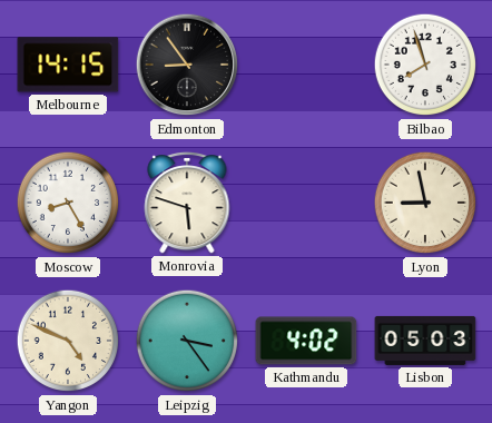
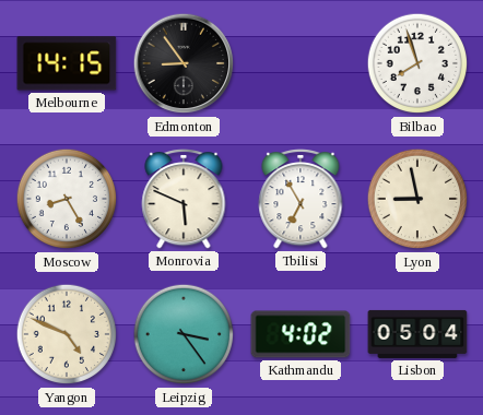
Monrovia: 5:48 -> 5:49
Tbilisi: none -> 6:55
Lisbon: 05:03 -> 05:04
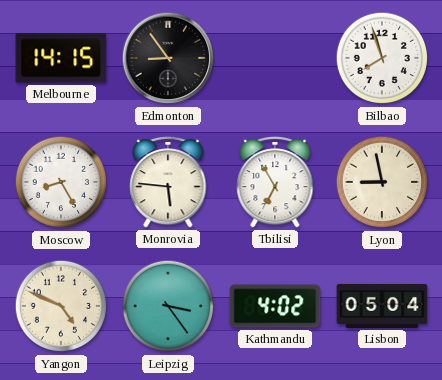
Monrovia: 5:49 -> 5:46
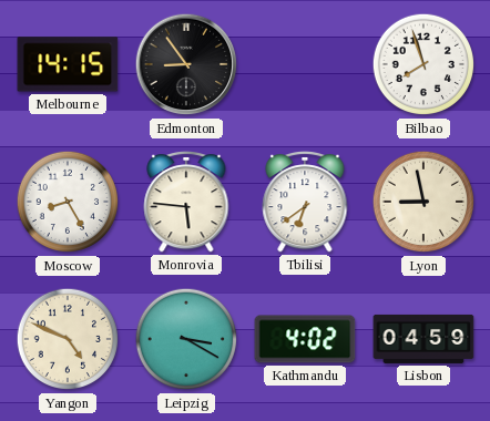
Tbilisi: 6:55 -> 6:39
Leipzig: 3:24 -> 3:20
Lisbon: 05:04 -> 04:59
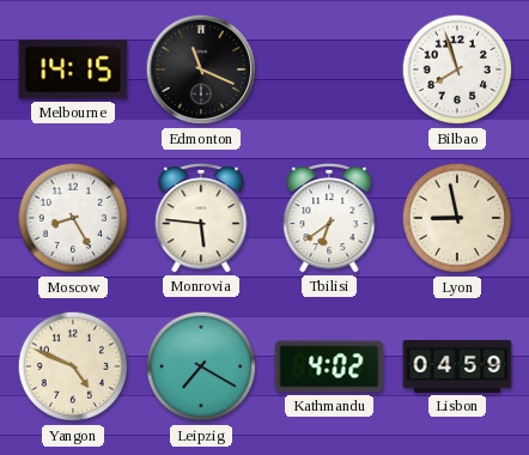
Edmonton: 8:54 -> 11:19
Leipzig: 3:20 -> 7:20
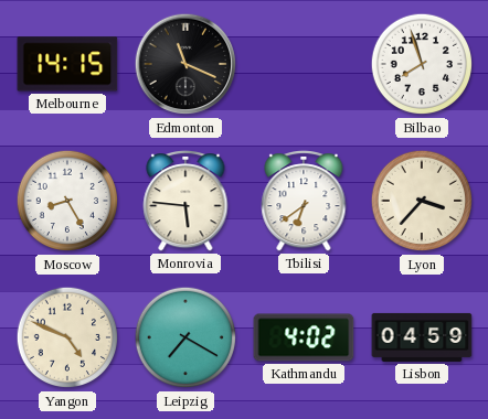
Lyon: 8:58 -> 3:37
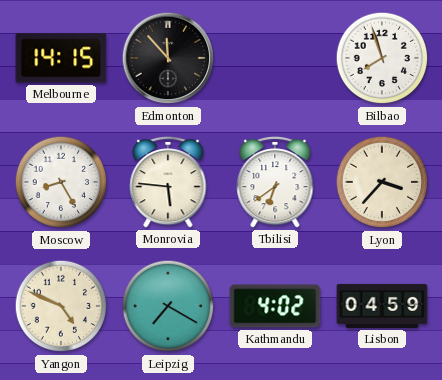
Edmonton: 11:19 -> 11:53
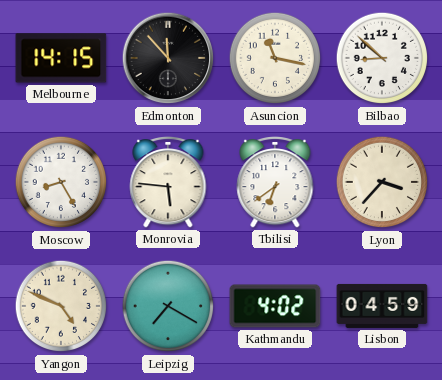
Asuncion: none -> 11:17
Bilbao: 7:57 -> 8:52
